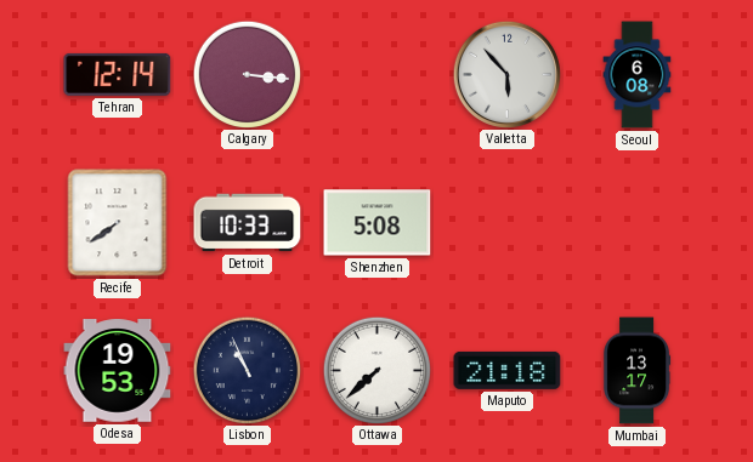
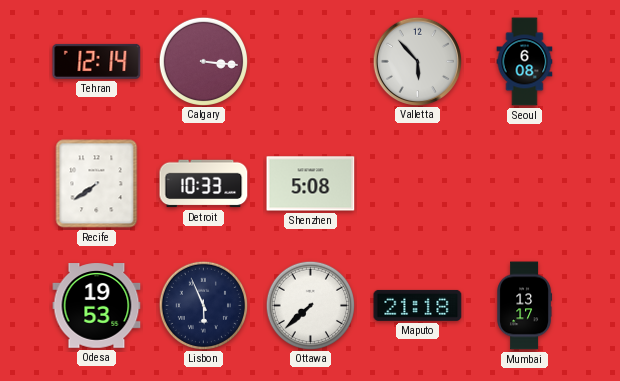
Lisbon: 10:56 -> 5:56
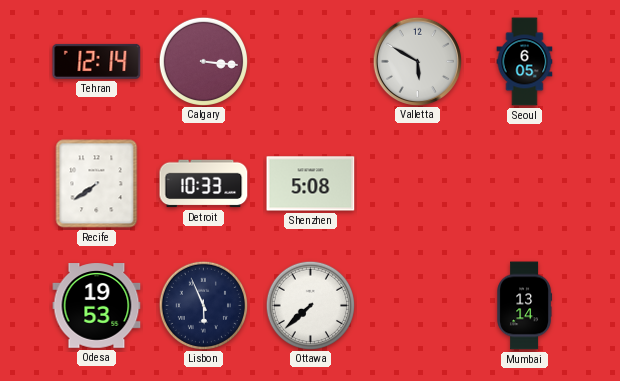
Valletta: 5:53 -> 5:50
Seoul: 6:08 -> 6:05
Maputo: 21:18 -> none
Mumbai: 13:17 -> 13:14
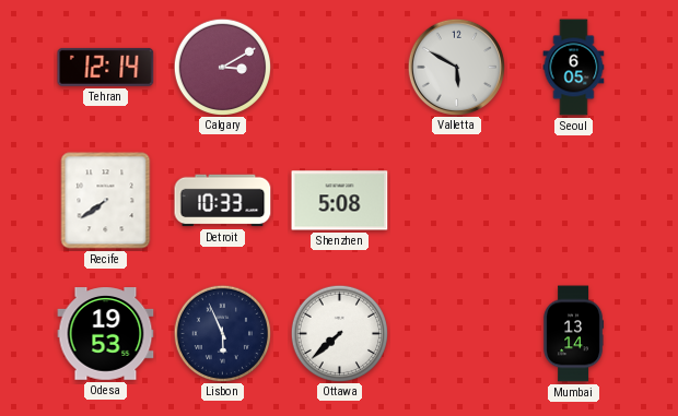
Calgary: 3:16 -> 3:10
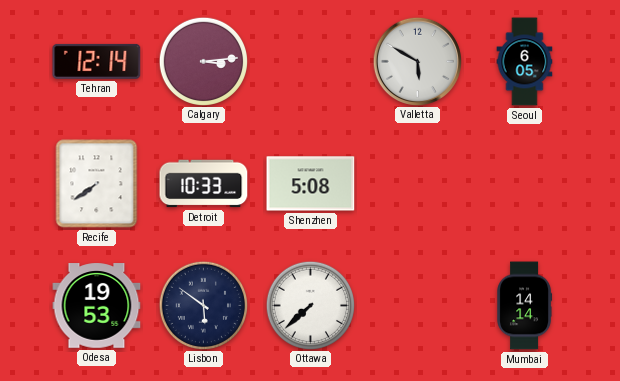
Calgary: 3:10 -> 3:14
Lisbon: 5:56 -> 5:51
Mumbai: 13:14 -> 14:14
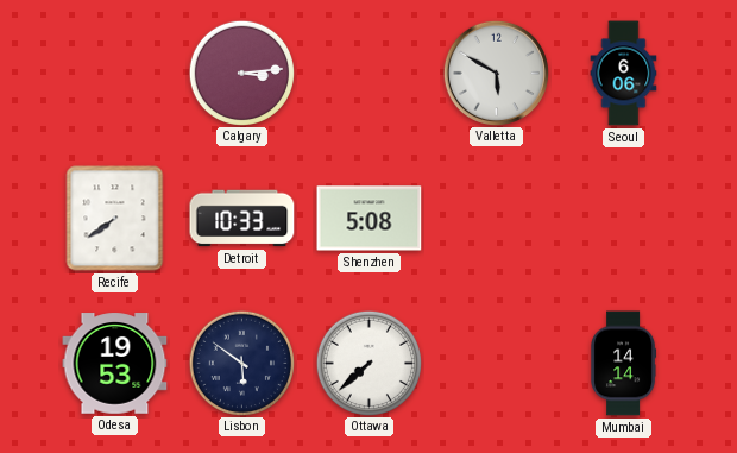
Tehran: 12:14 -> none
Seoul: 6:05 -> 6:06
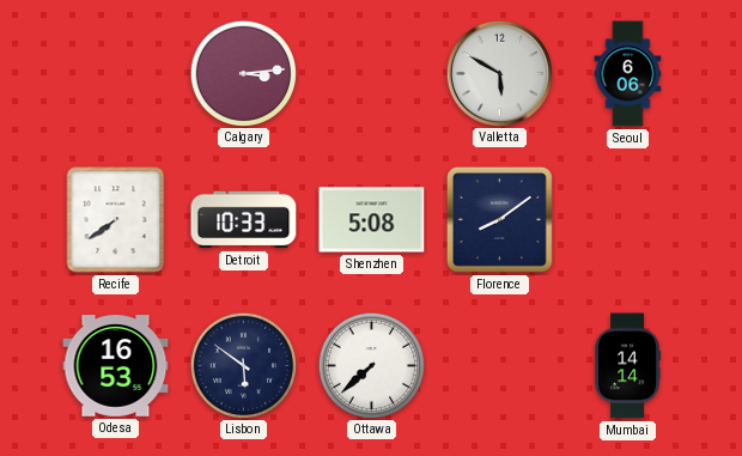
Florence: none -> 8:09
Odesa: 19:53 -> 16:53
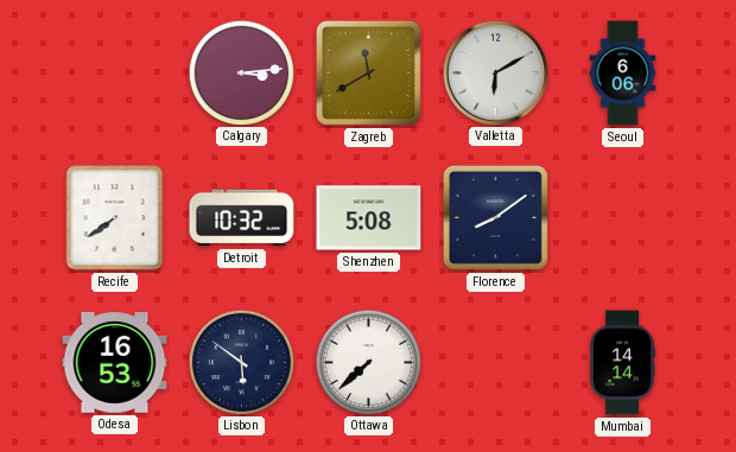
Zagreb: none -> 11:40
Valletta: 5:50 -> 6:10
Detroit: 10:33 -> 10:32
